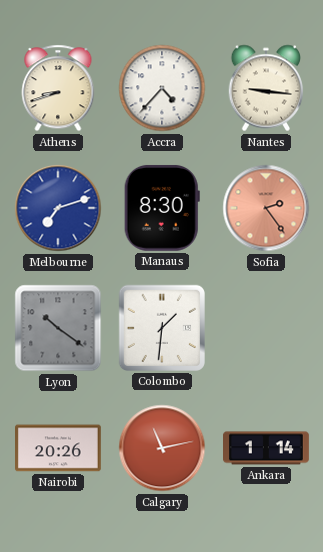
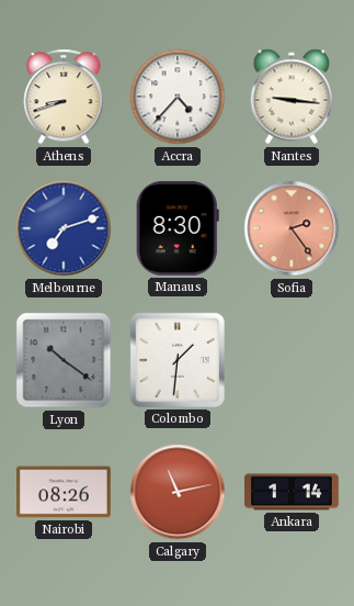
Nairobi: 20:26 -> 08:26
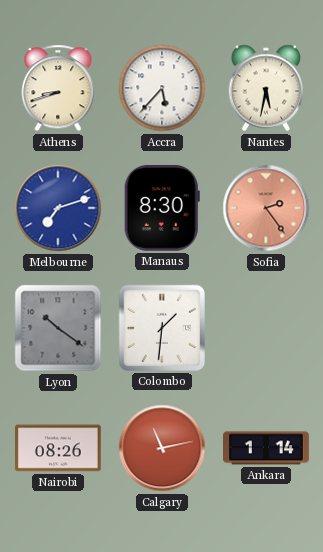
Accra: 4:37 -> 5:37
Nantes: 9:16 -> 5:32
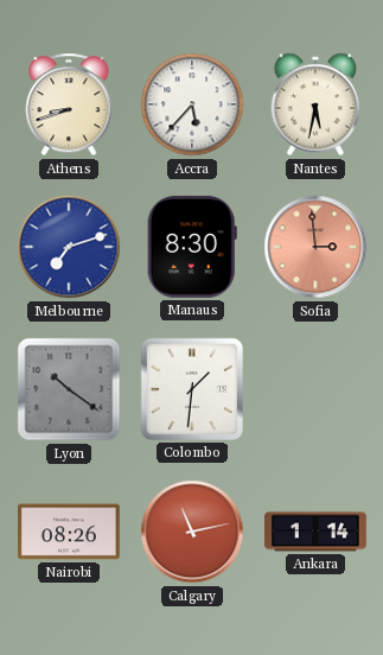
Sofia: 2:24 -> 2:59
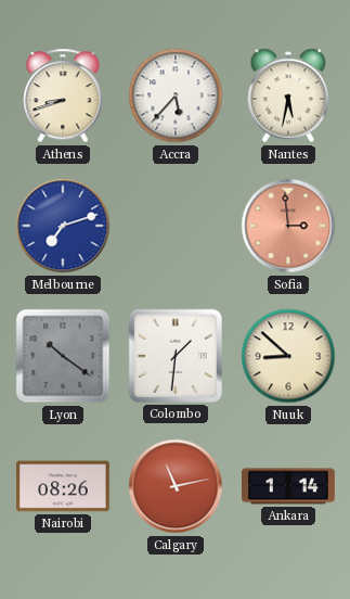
Manaus: 8:30 -> none
Nuuk: none -> 8:52
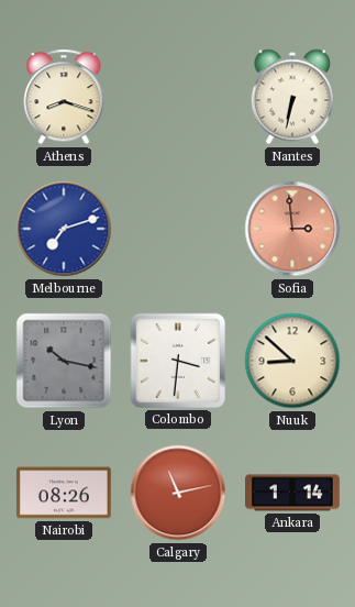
Athens: 8:42 -> 8:18
Accra: 5:37 -> none
Nantes: 5:32 -> 6:32
Lyon: 10:21 -> 10:17
Colombo: 1:31 -> 3:31
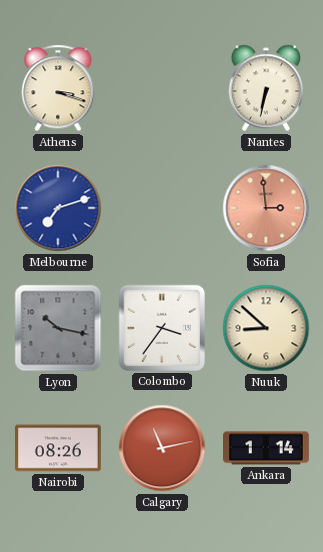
Athens: 8:18 -> 3:18
Colombo: 3:31 -> 3:36
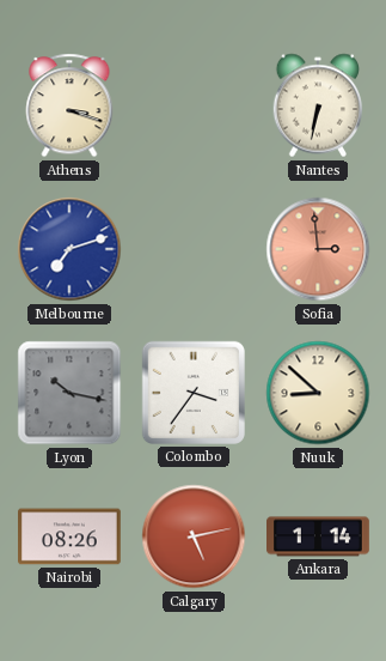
Calgary: 11:13 -> 5:13
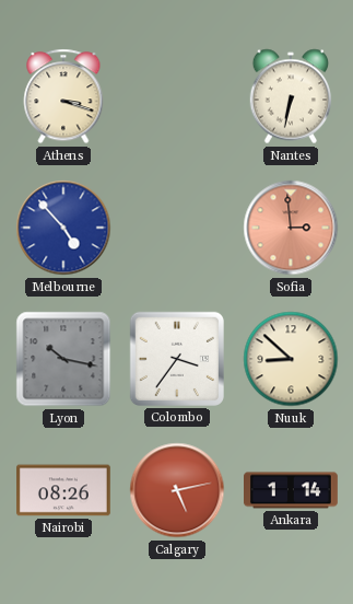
Melbourne: 7:12 -> 4:53
